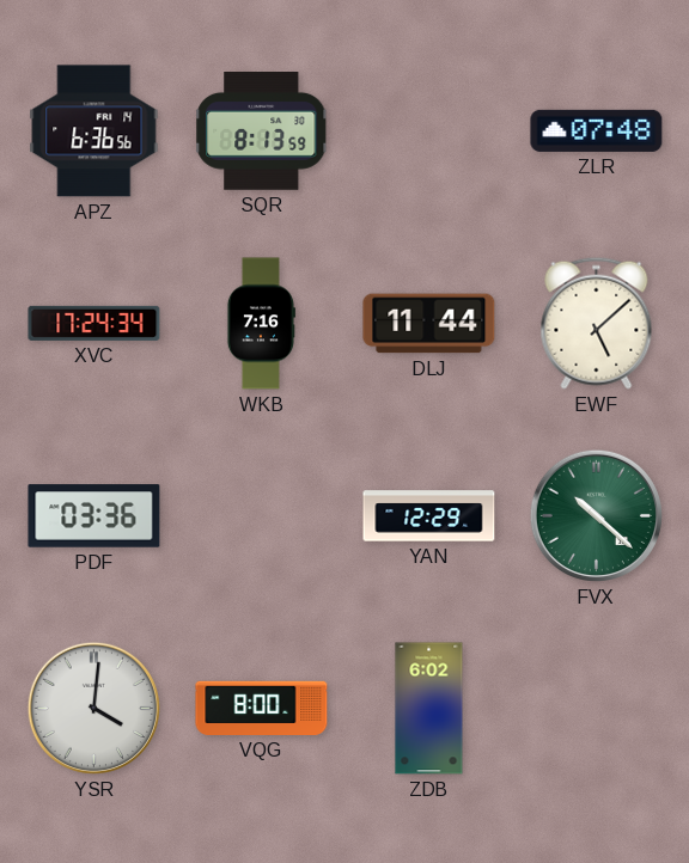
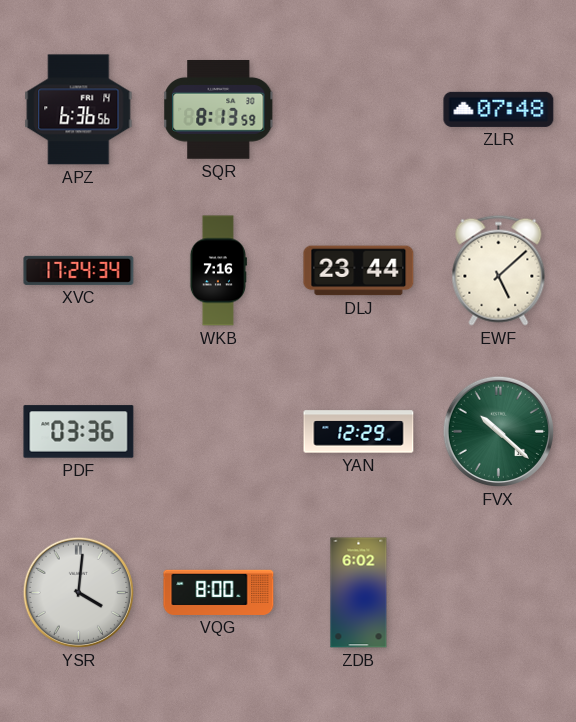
DLJ: 11:44 -> 23:44
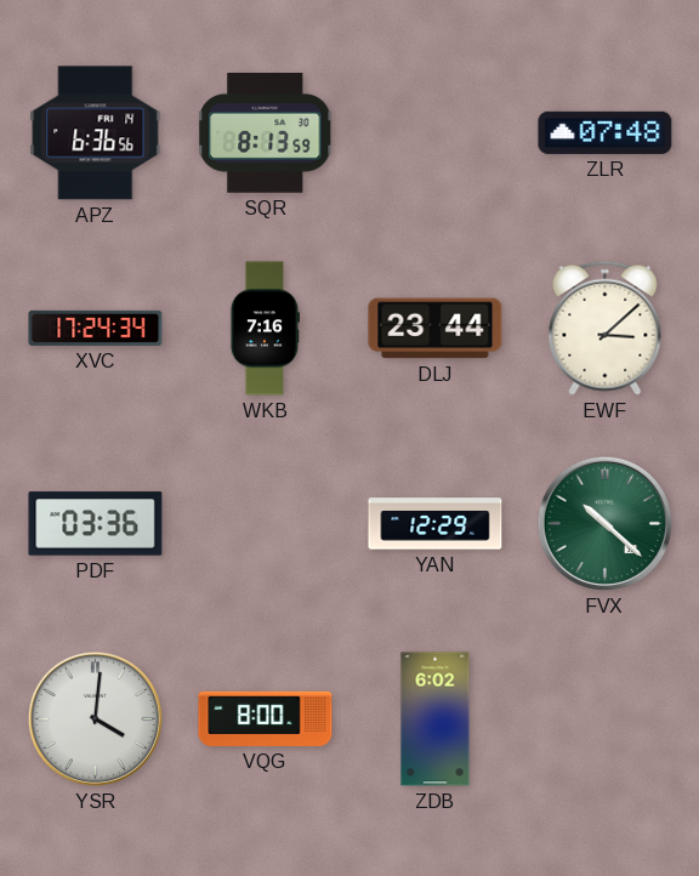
EWF: 5:08 -> 3:08
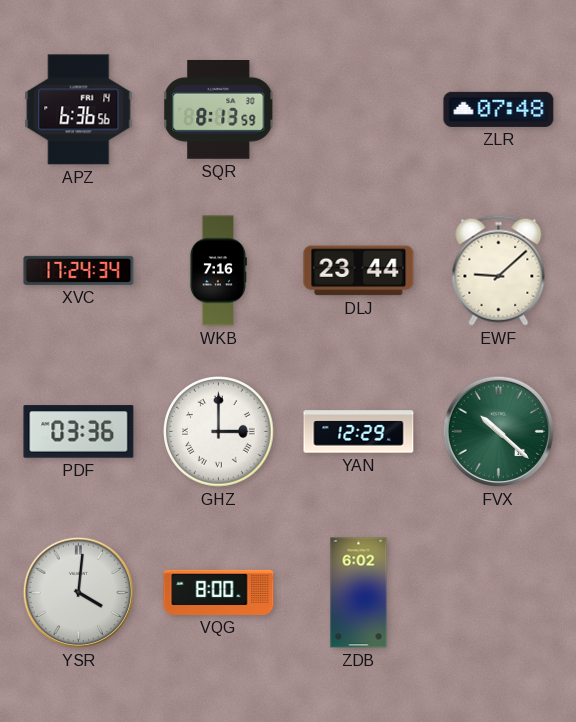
EWF: 3:08 -> 9:08
GHZ: none -> 3:00
